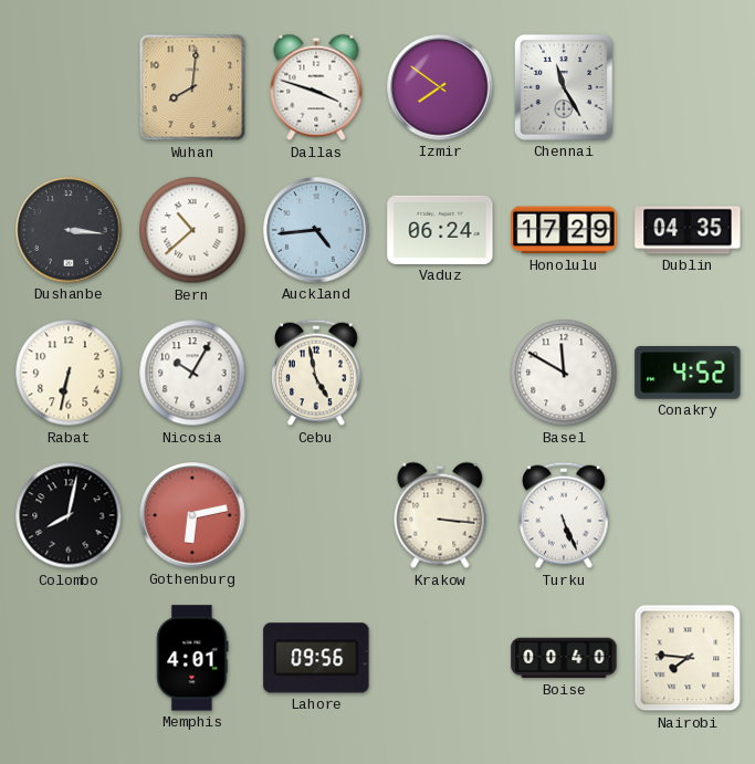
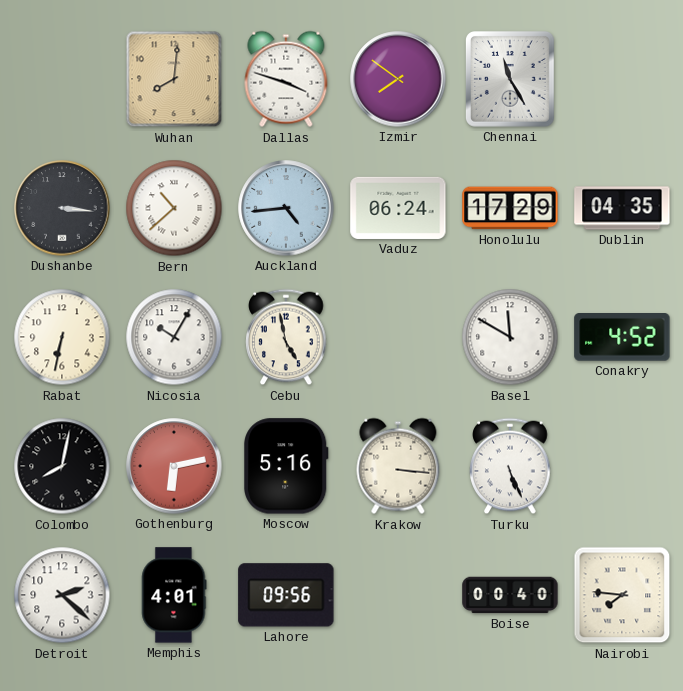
Moscow: none -> 5:16
Detroit: none -> 2:22
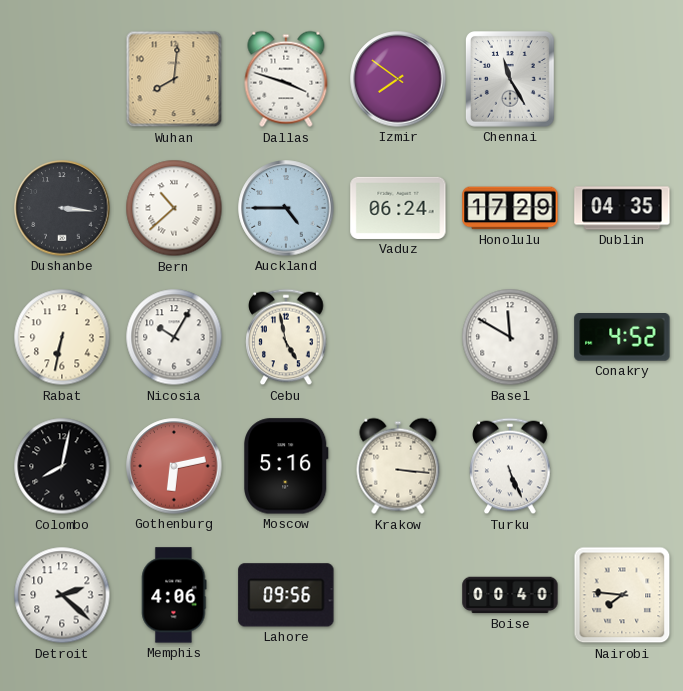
Auckland: 4:44 -> 4:45
Memphis: 4:01 -> 4:06
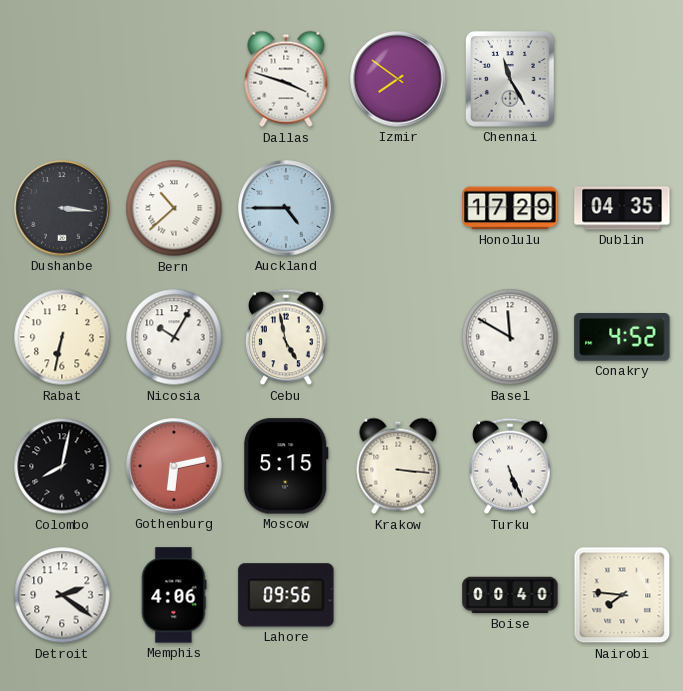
Wuhan: 8:01 -> none
Vaduz: 06:24 -> none
Moscow: 5:16 -> 5:15
Detroit: 2:22 -> 2:21
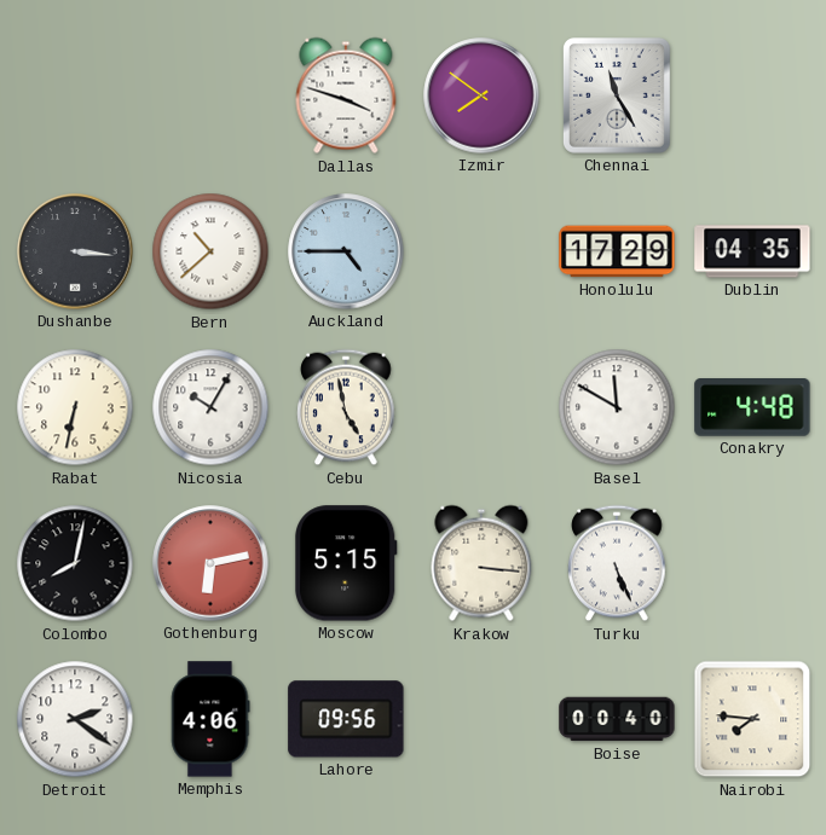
Conakry: 4:52 -> 4:48
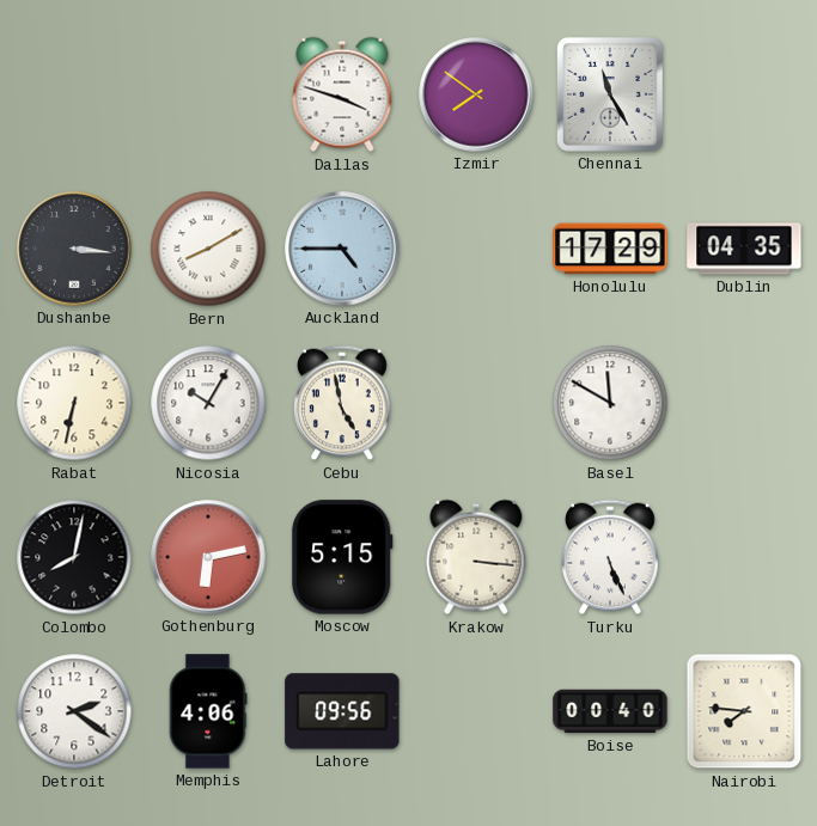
Bern: 10:38 -> 8:10
Conakry: 4:48 -> none
